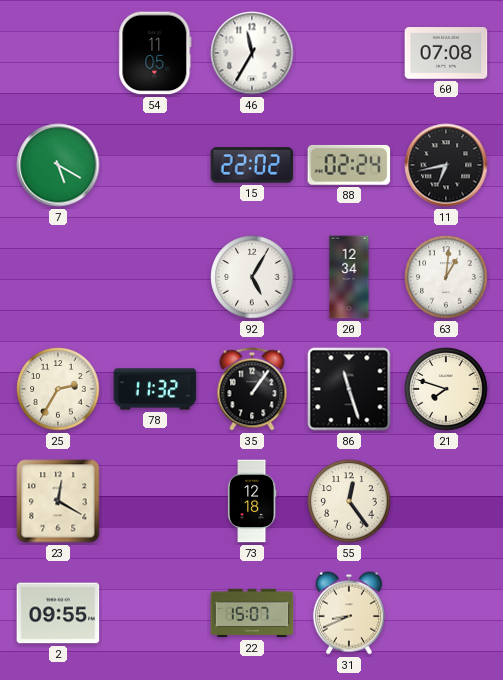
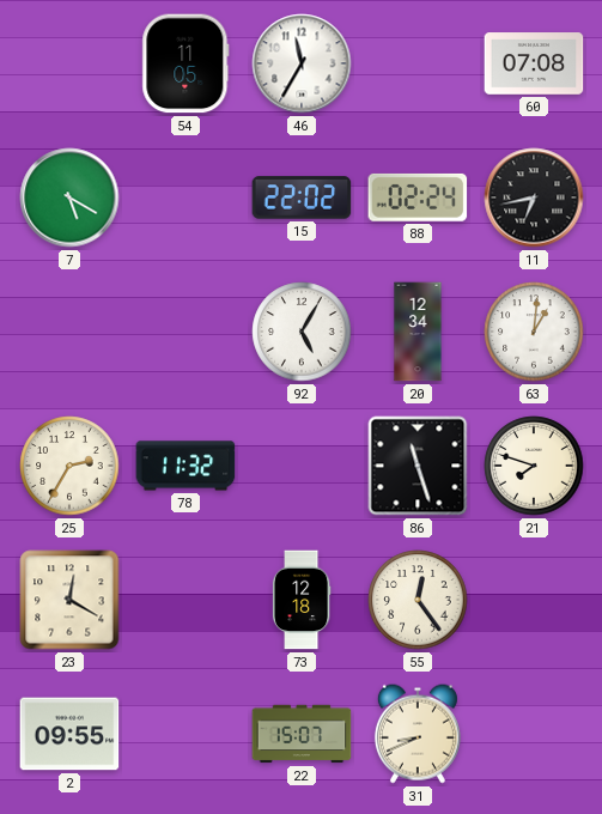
35: 1:06 -> none
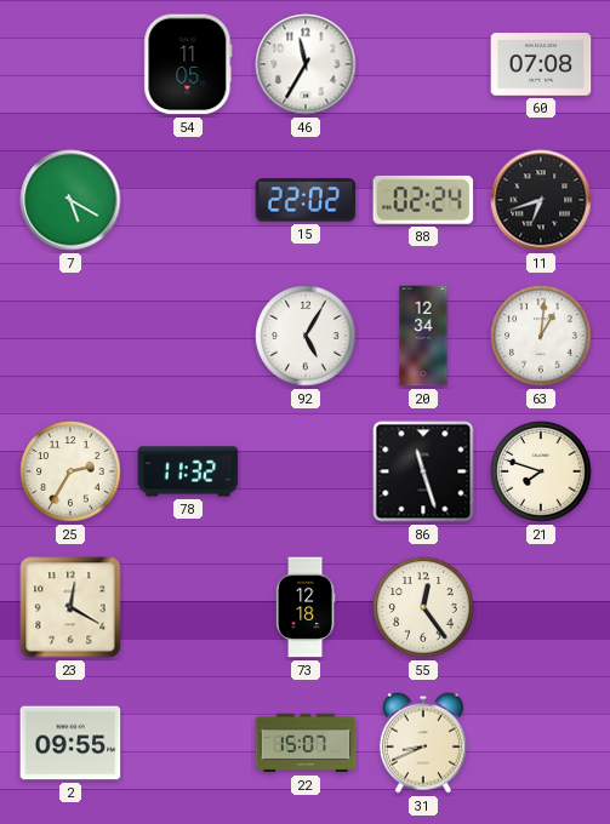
11: 6:43 -> 6:42
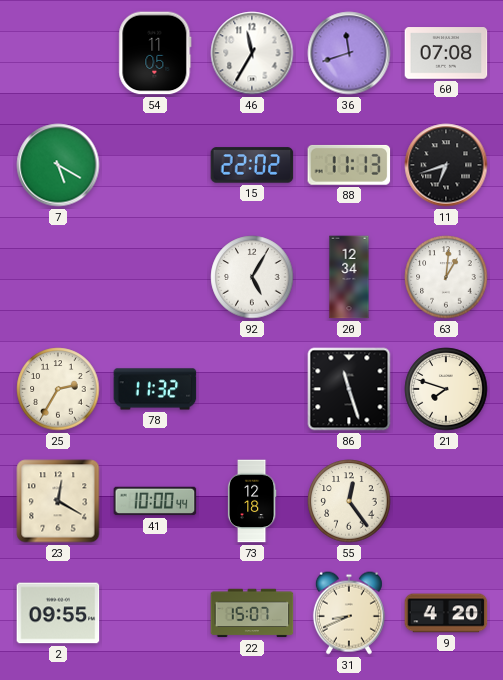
36: none -> 11:42
88: 02:24 -> 11:13
41: none -> 10:00
9: none -> 4:20
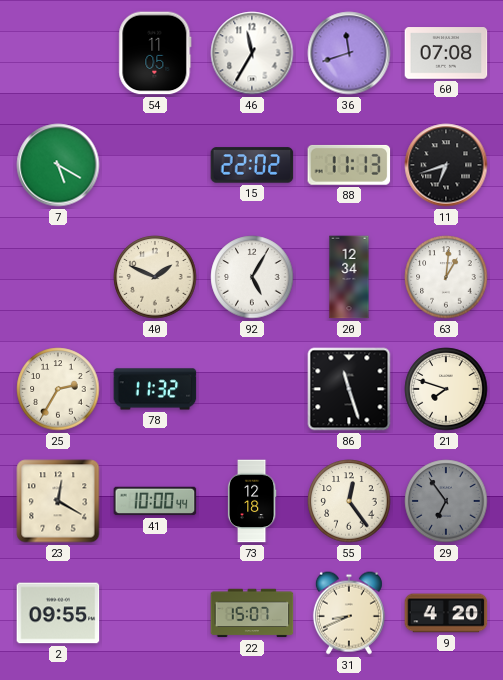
40: none -> 1:49
29: none -> 6:54
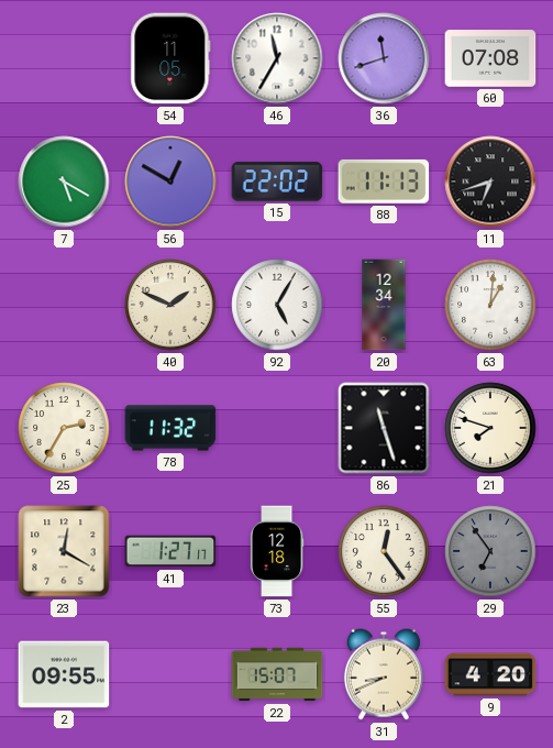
56: none -> 12:50
41: 10:00 -> 1:27
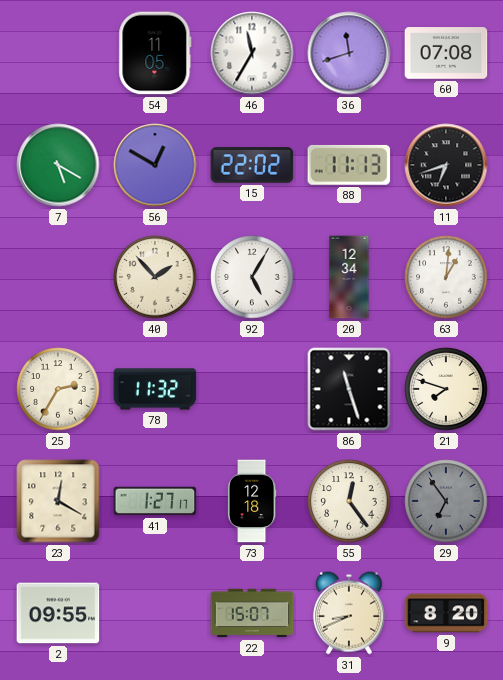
40: 1:49 -> 1:53
9: 4:20 -> 8:20
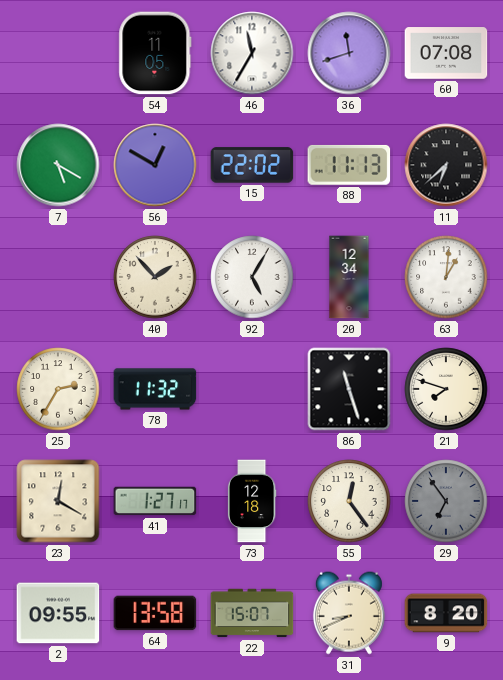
11: 6:42 -> 6:38
64: none -> 13:58
